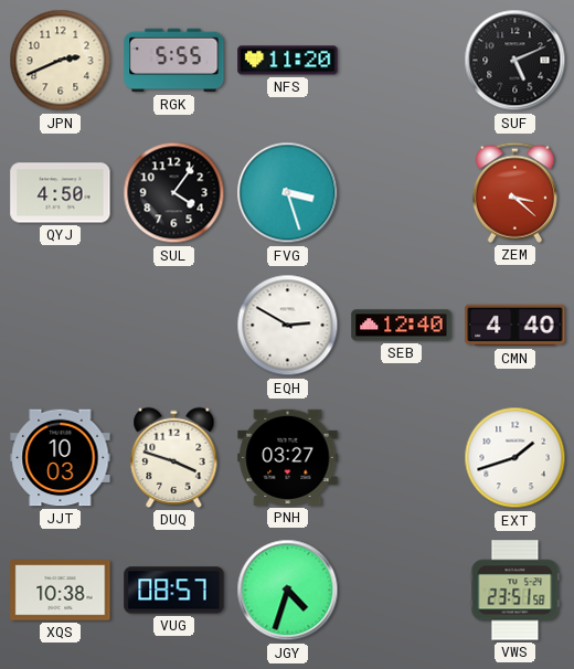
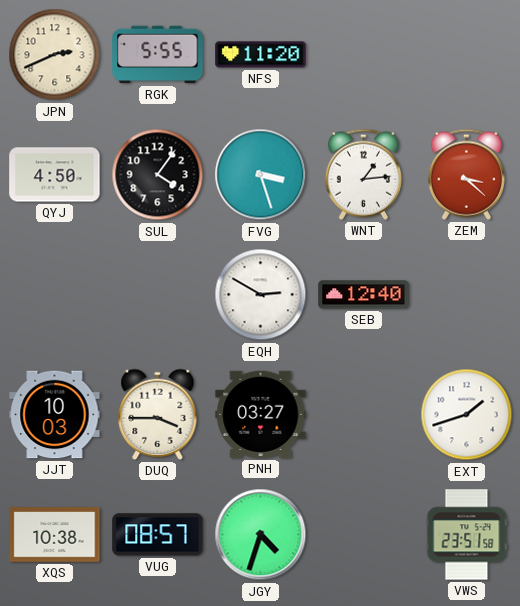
SUF: 5:11 -> none
WNT: none -> 1:14
CMN: 4:40 -> none
DUQ: 3:48 -> 3:45
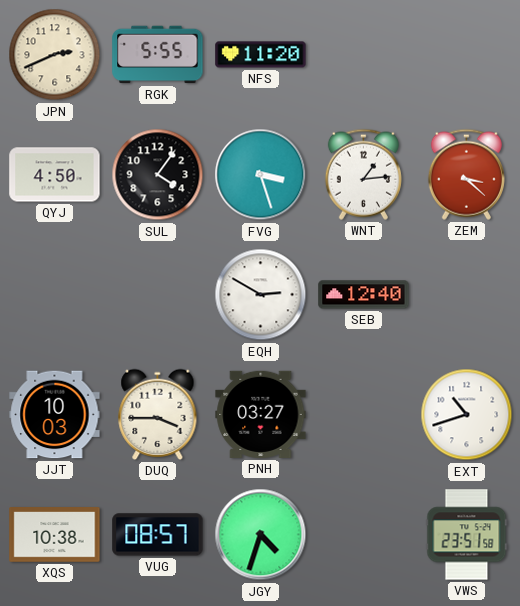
EXT: 1:42 -> 10:42
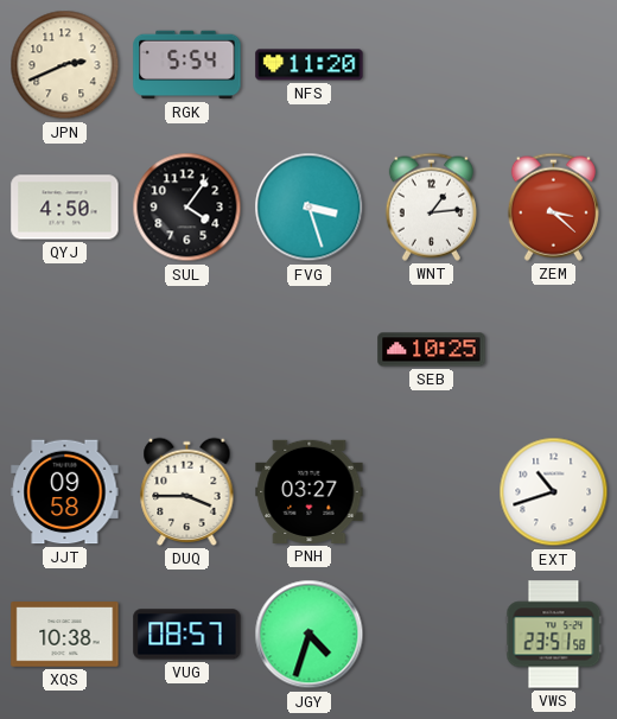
RGK: 5:55 -> 5:54
EQH: 2:50 -> none
SEB: 12:40 -> 10:25
JJT: 10:03 -> 09:58
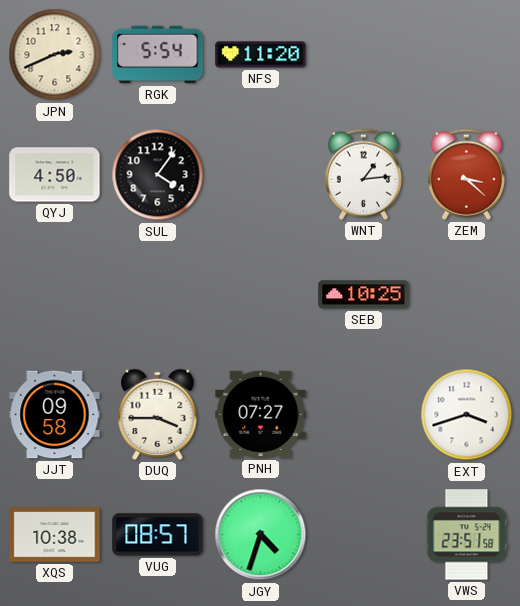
FVG: 3:27 -> none
PNH: 03:27 -> 07:27
EXT: 10:42 -> 3:42
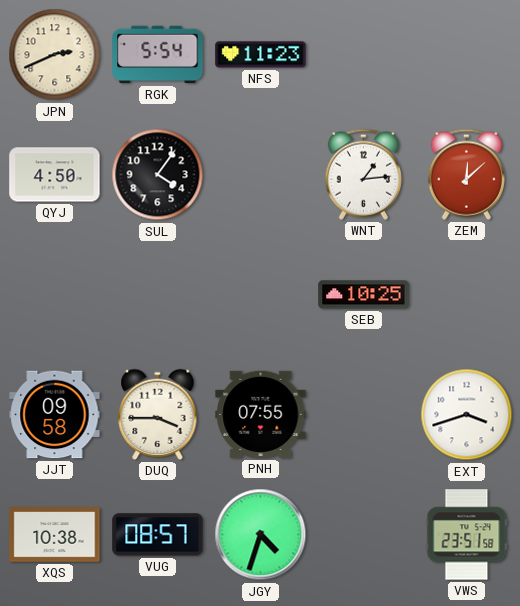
NFS: 11:20 -> 11:23
ZEM: 3:22 -> 12:08
PNH: 07:27 -> 07:55
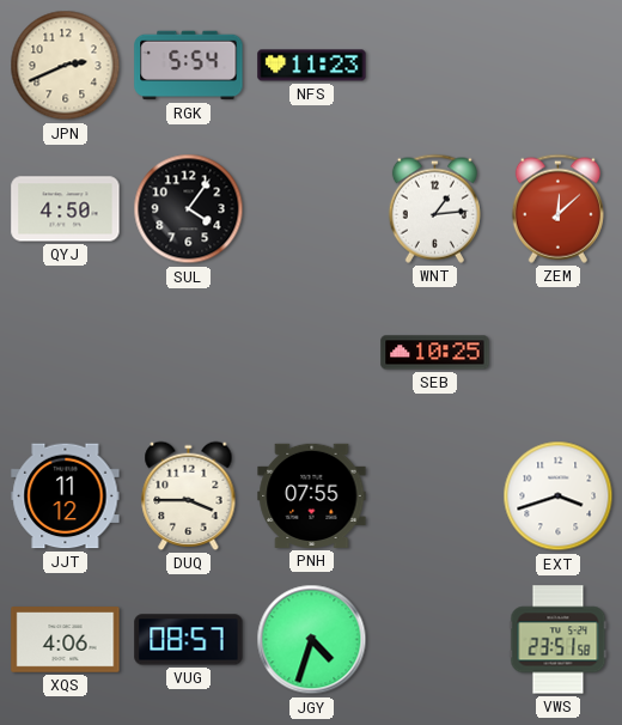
JJT: 09:58 -> 11:12
XQS: 10:38 -> 4:06
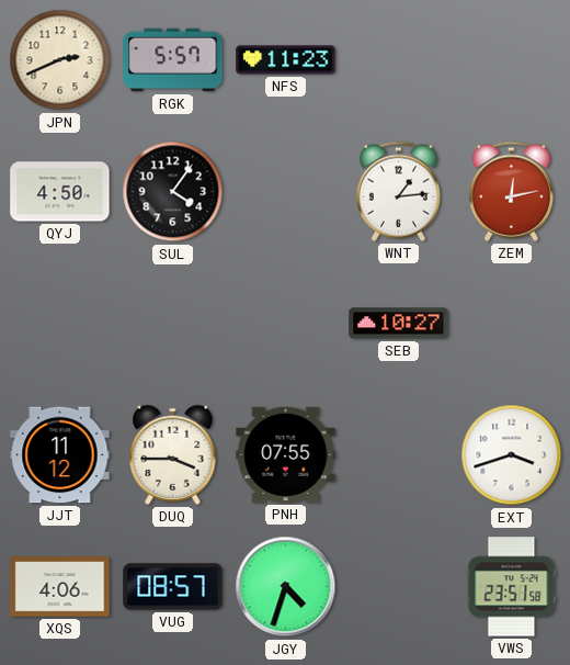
RGK: 5:54 -> 5:57
ZEM: 12:08 -> 12:13
SEB: 10:25 -> 10:27
